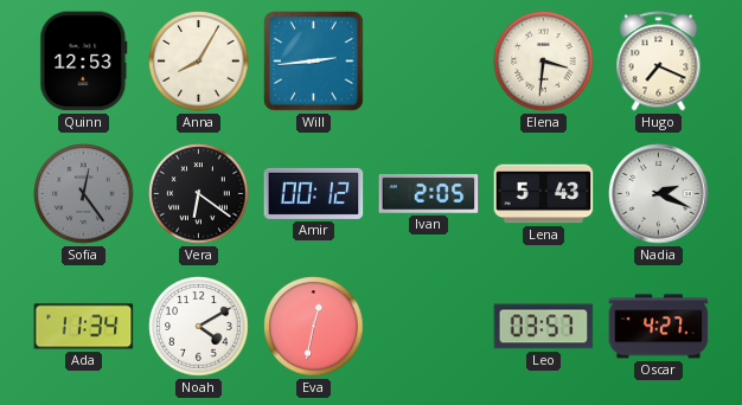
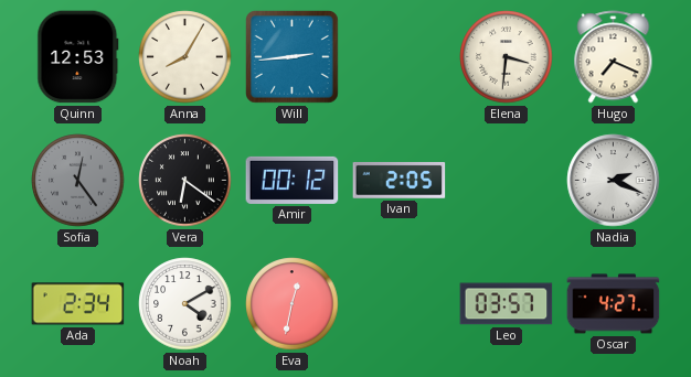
Lena: 5:43 -> none
Ada: 11:34 -> 2:34
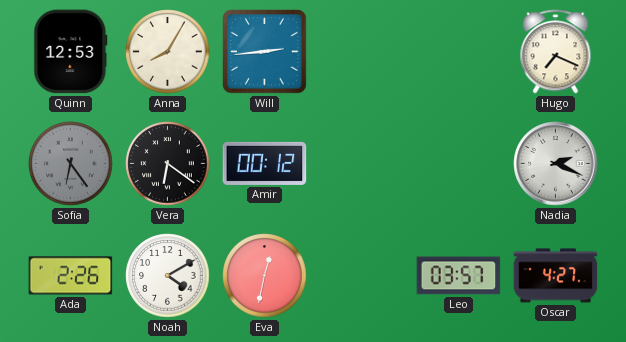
Elena: 3:31 -> none
Sofia: 12:24 -> 6:24
Ivan: 2:05 -> none
Ada: 2:34 -> 2:26
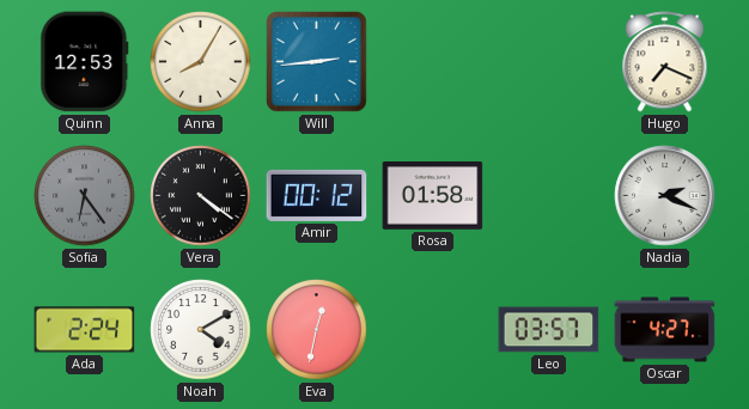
Vera: 6:21 -> 4:21
Rosa: none -> 01:58
Ada: 2:26 -> 2:24
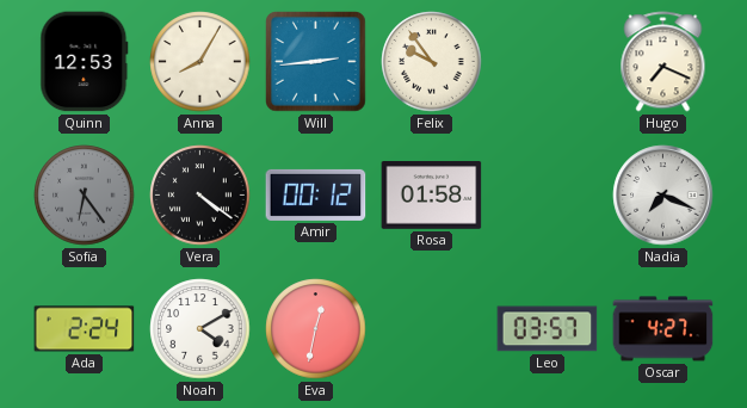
Felix: none -> 9:54
Nadia: 2:19 -> 7:19
